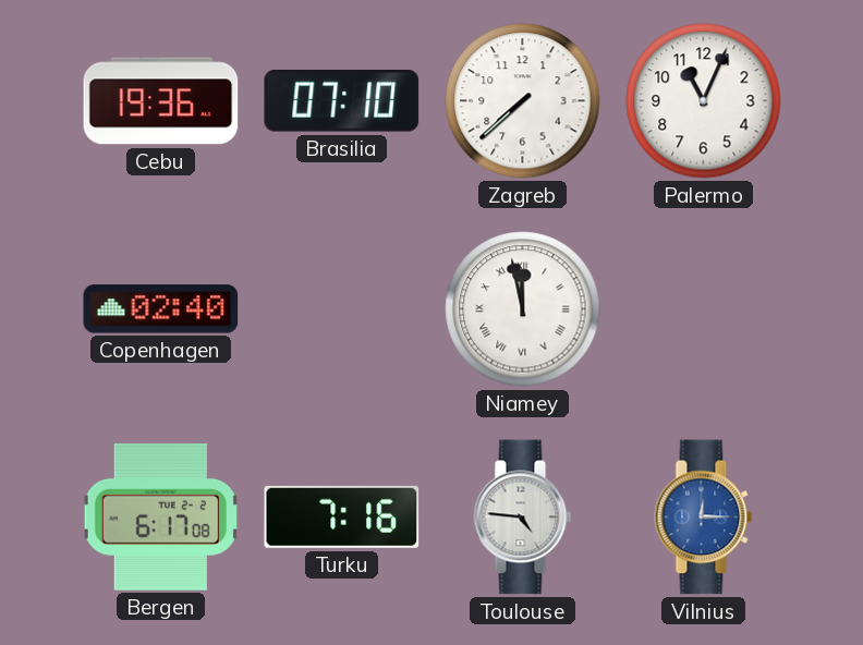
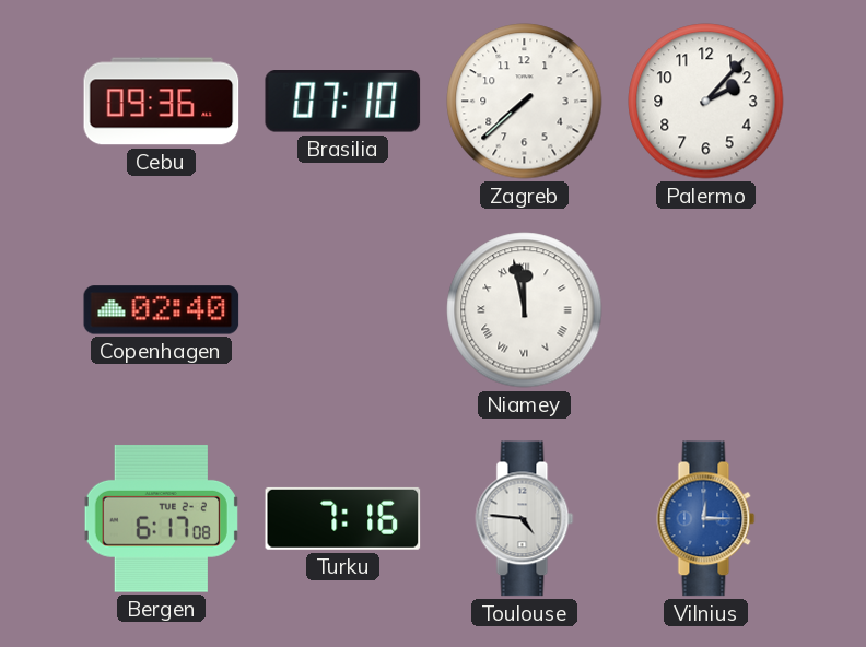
Cebu: 19:36 -> 09:36
Palermo: 11:04 -> 2:07
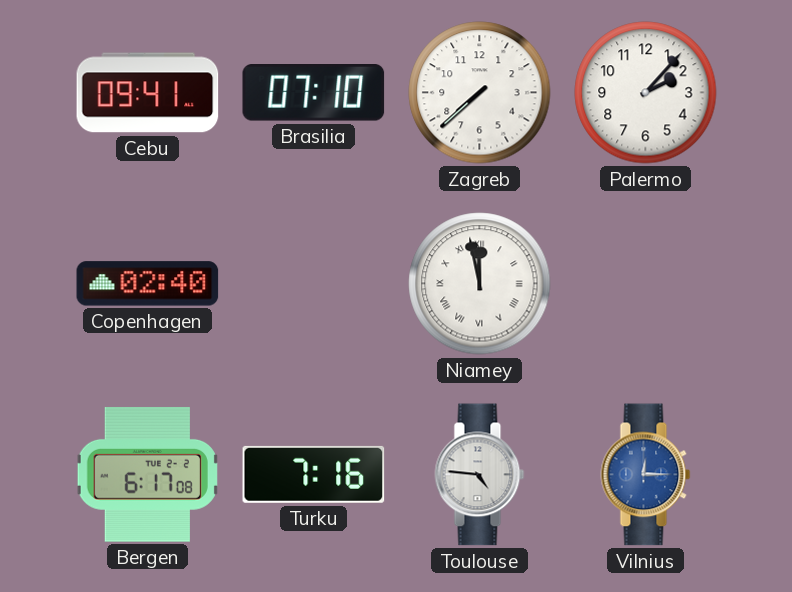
Cebu: 09:36 -> 09:41
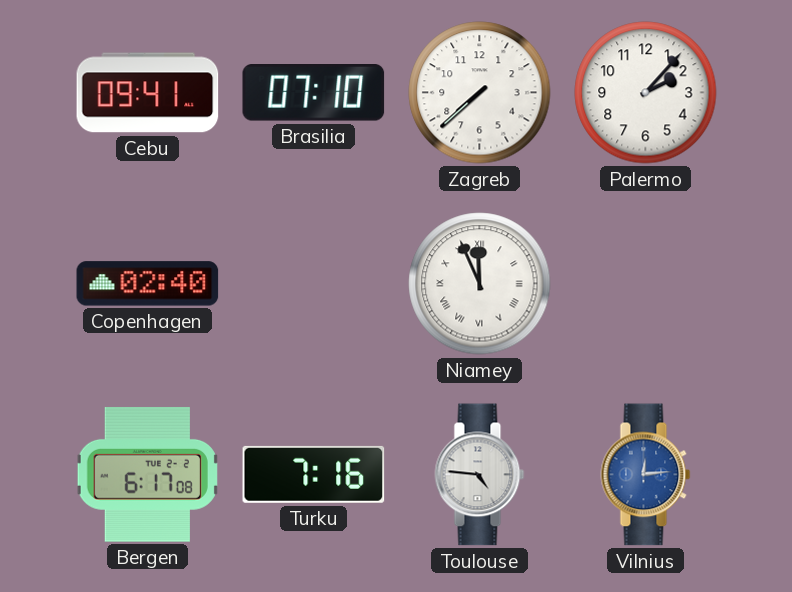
Niamey: 11:58 -> 11:56
Vilnius: 12:15 -> 12:14
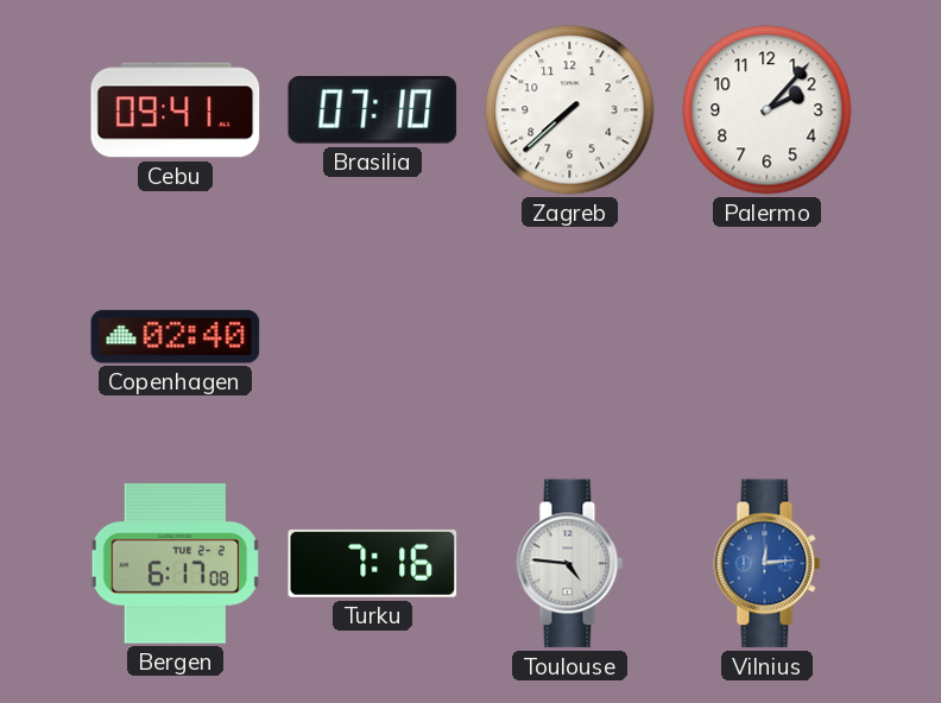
Niamey: 11:56 -> none
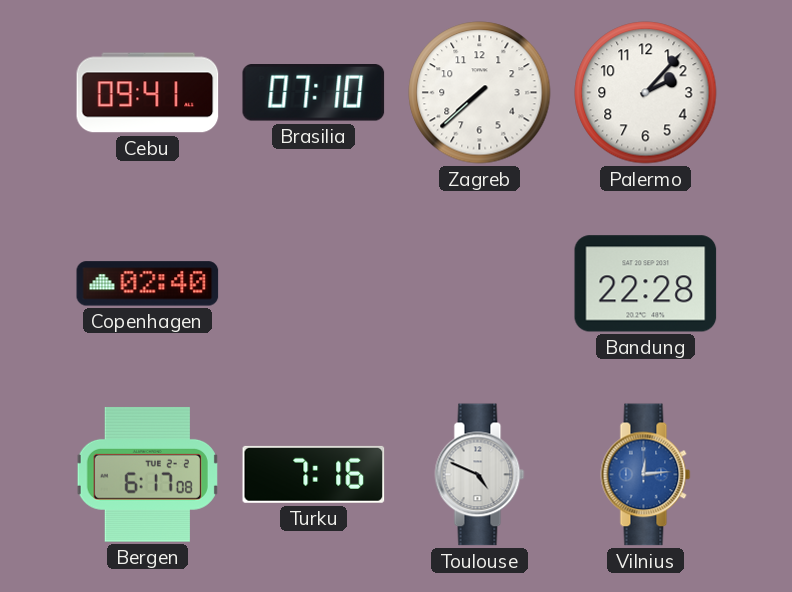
Bandung: none -> 22:28
Toulouse: 4:46 -> 4:49
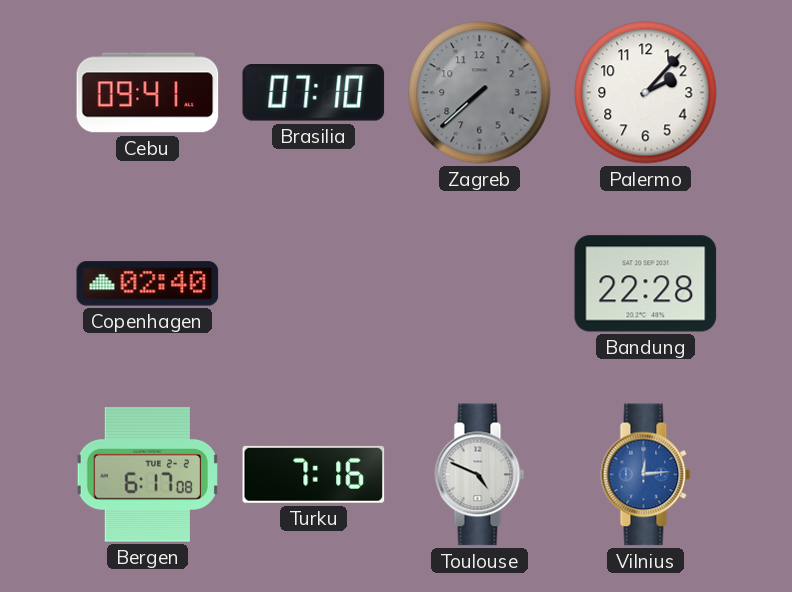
Zagreb dial: white -> grey
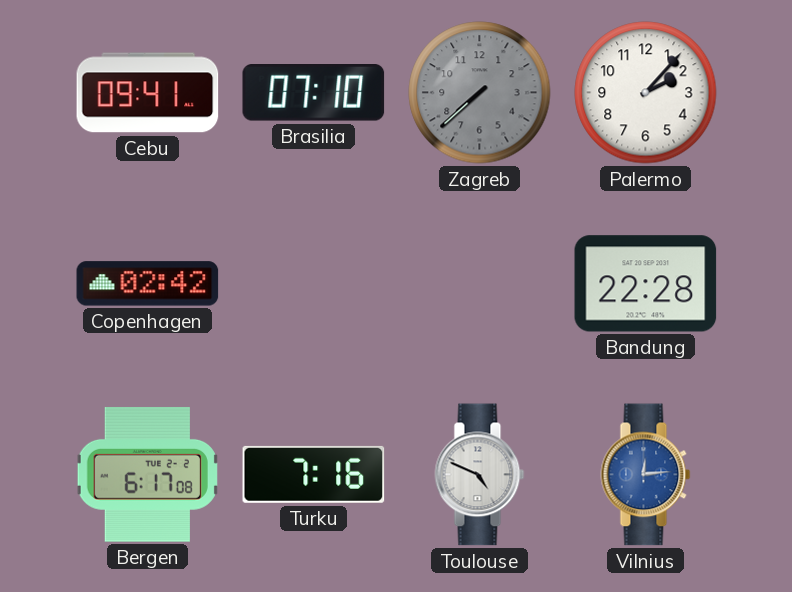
Copenhagen: 02:40 -> 02:42
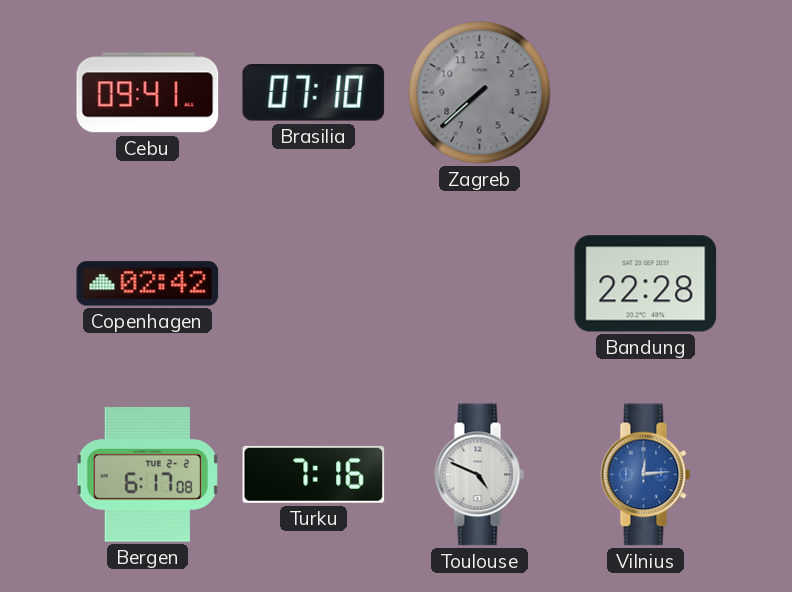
Palermo: 2:07 -> none
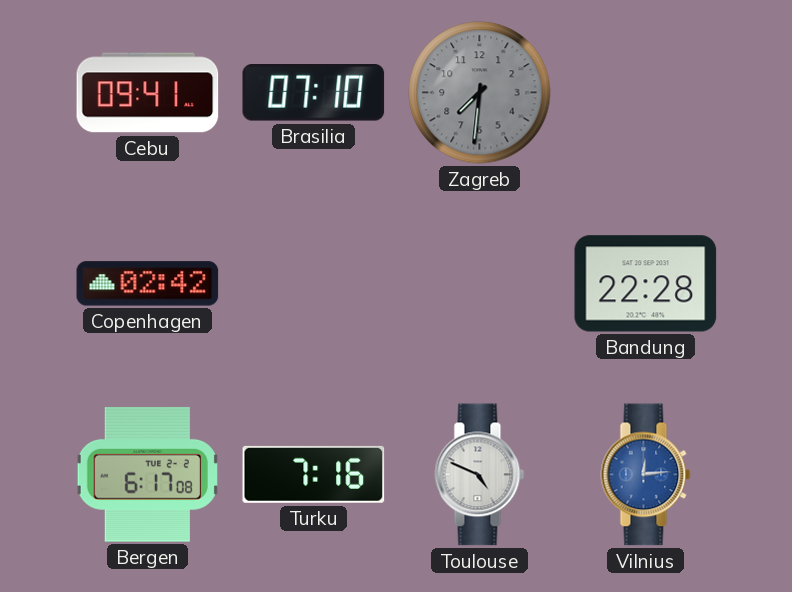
Zagreb: 7:38 -> 7:31
